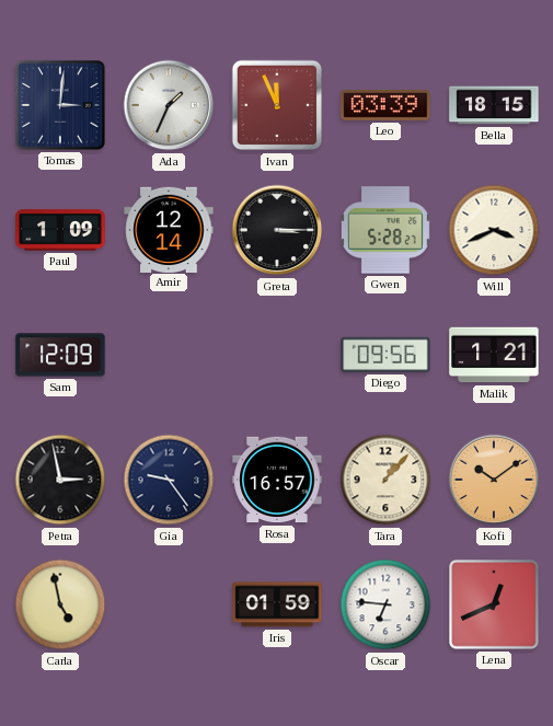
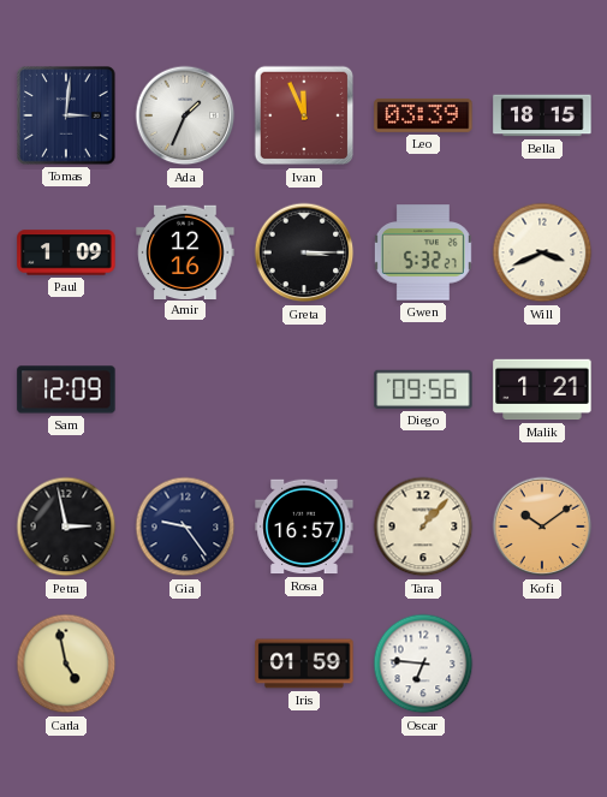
Amir: 12:14 -> 12:16
Gwen: 5:28 -> 5:32
Lena: 12:41 -> none
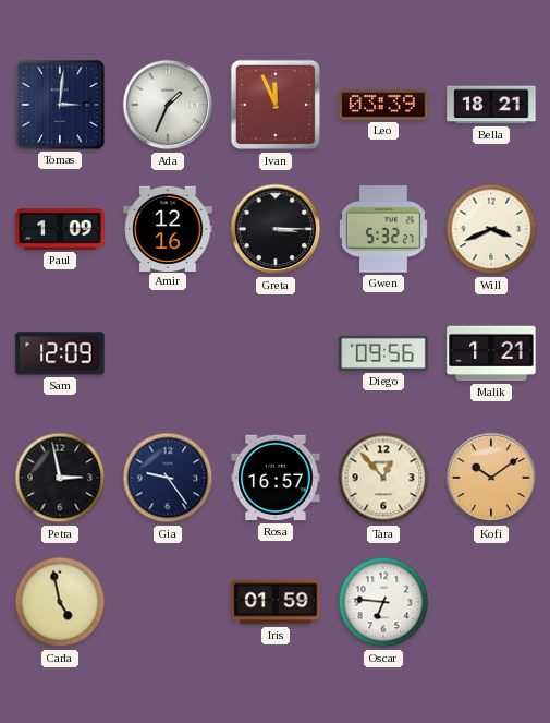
Bella: 18:15 -> 18:21
Tara: 1:07 -> 12:53
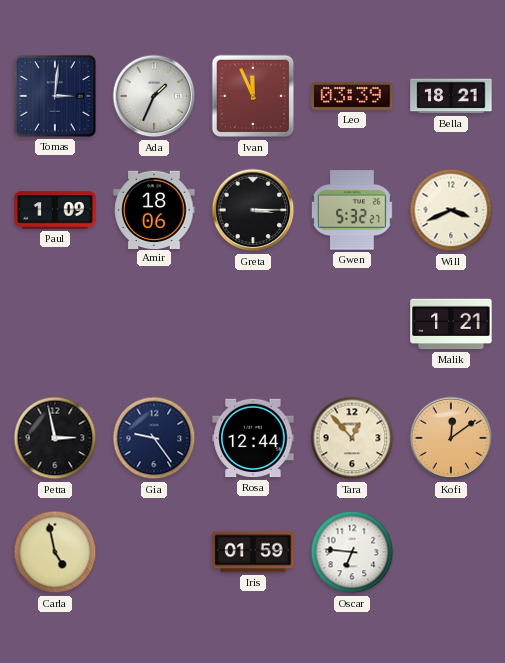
Amir: 12:16 -> 18:06
Sam: 12:09 -> none
Diego: 09:56 -> none
Rosa: 16:57 -> 12:44
Kofi: 10:09 -> 12:09
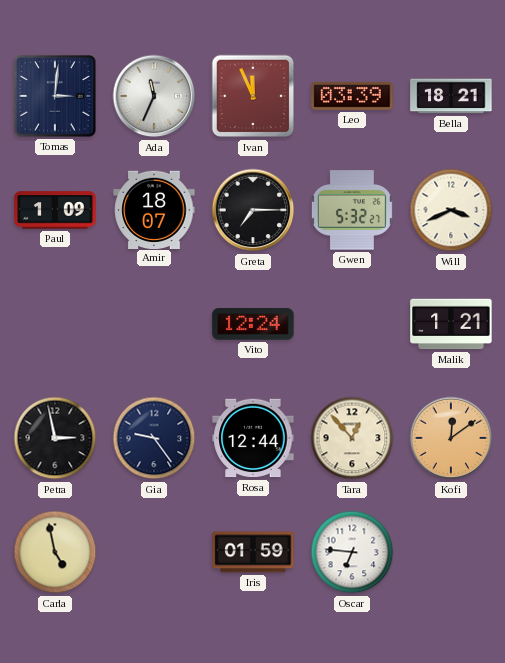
Ada: 1:34 -> 11:34
Amir: 18:06 -> 18:07
Greta: 3:15 -> 7:15
Vito: none -> 12:24
